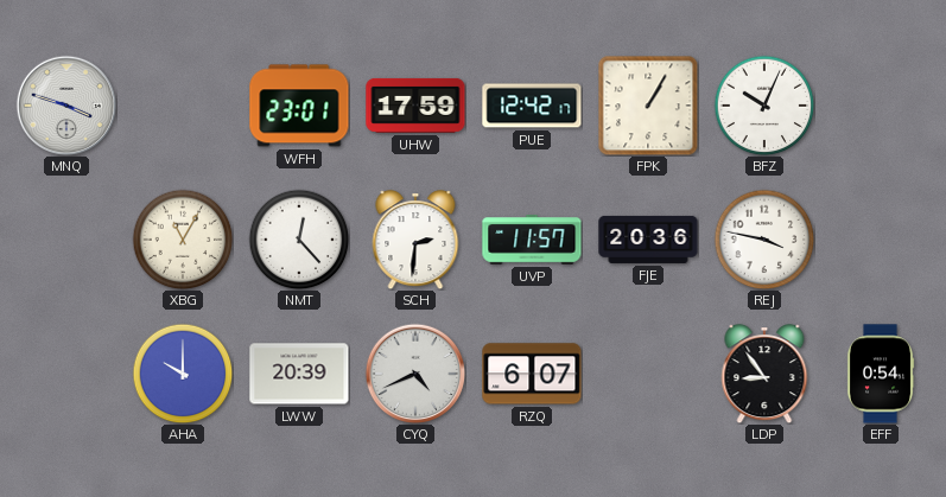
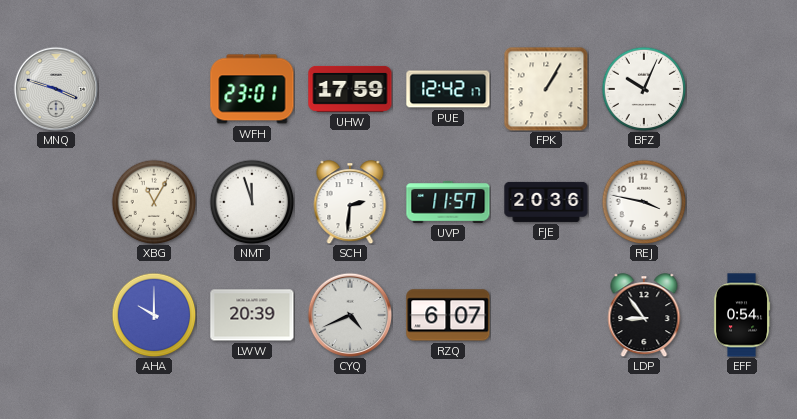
NMT: 12:23 -> 11:57
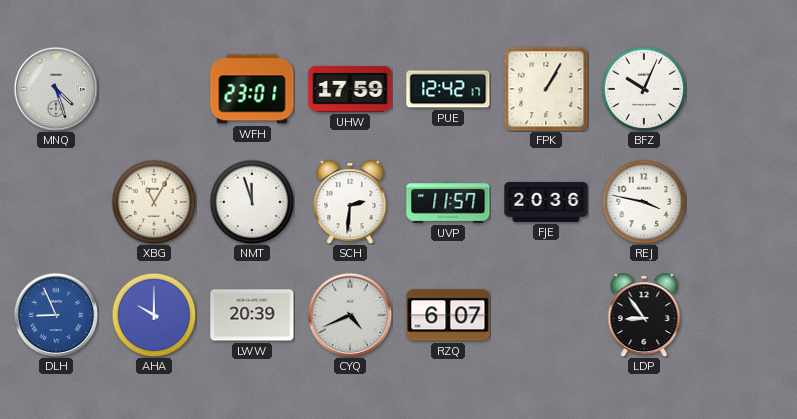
MNQ: 3:48 -> 4:27
DLH: none -> 8:56
EFF: 0:54 -> none
